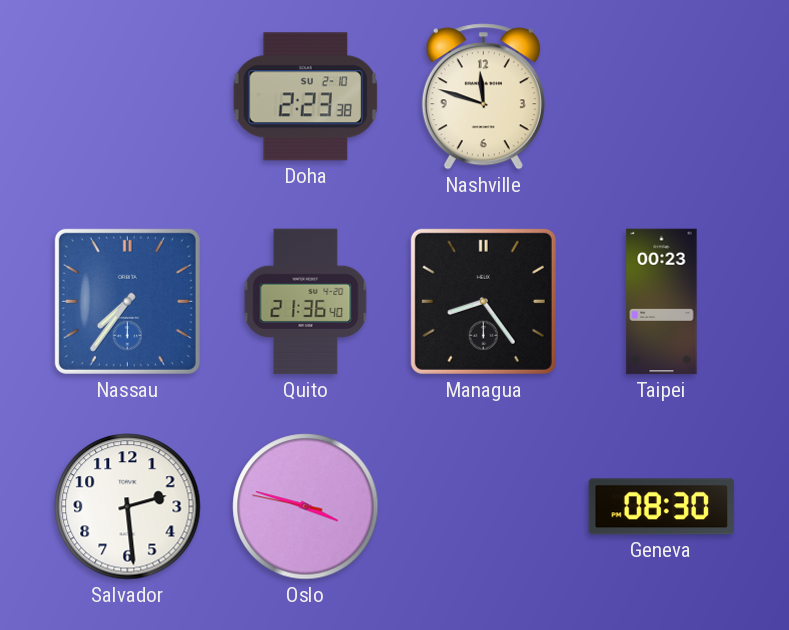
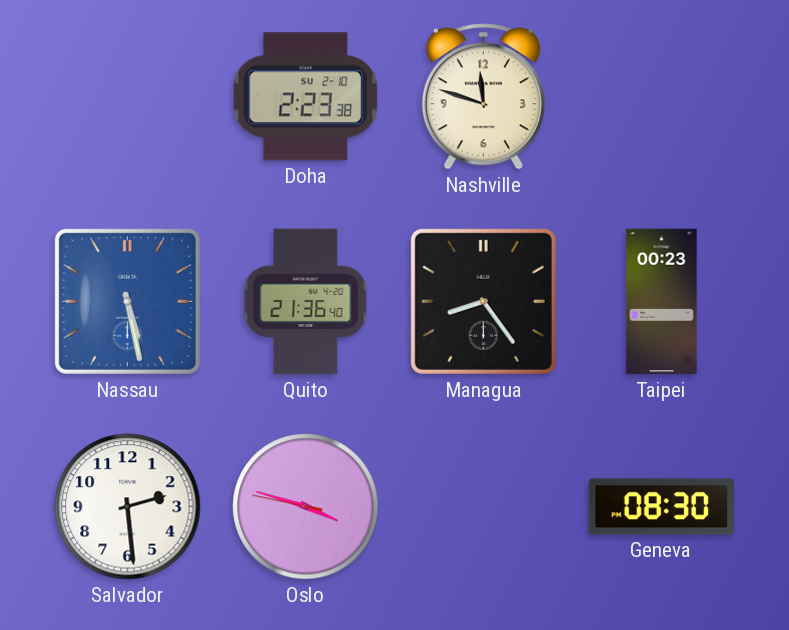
Nassau: 7:36 -> 5:28
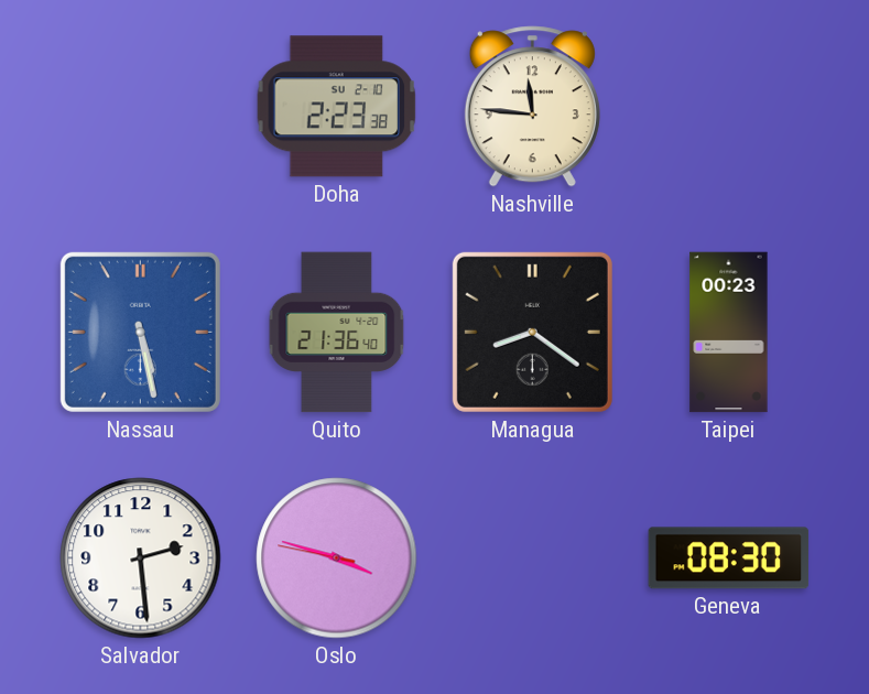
Nashville: 11:48 -> 11:46
Managua: 8:24 -> 8:21
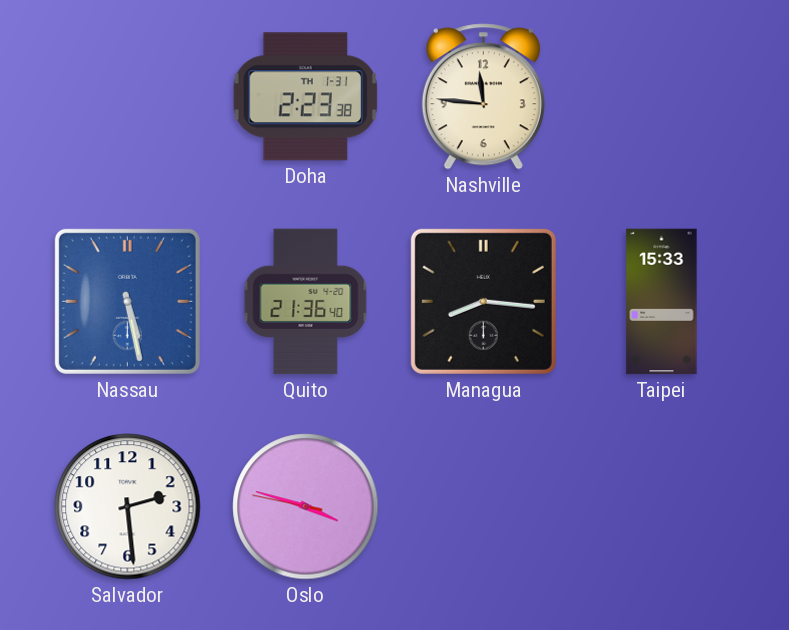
Doha date: SU 2-10 -> TH 1-31
Managua: 8:21 -> 8:16
Taipei: 00:23 -> 15:33
Geneva: 08:30 -> none
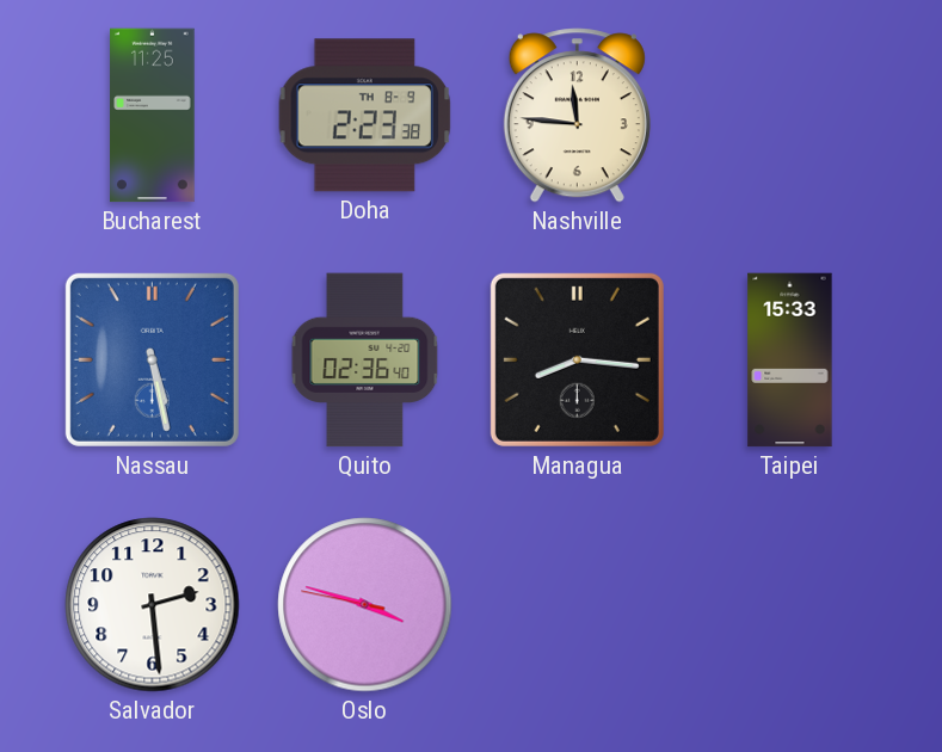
Bucharest: none -> 11:25
Doha date: TH 1-31 -> TH 8-9
Quito: 21:36 -> 02:36
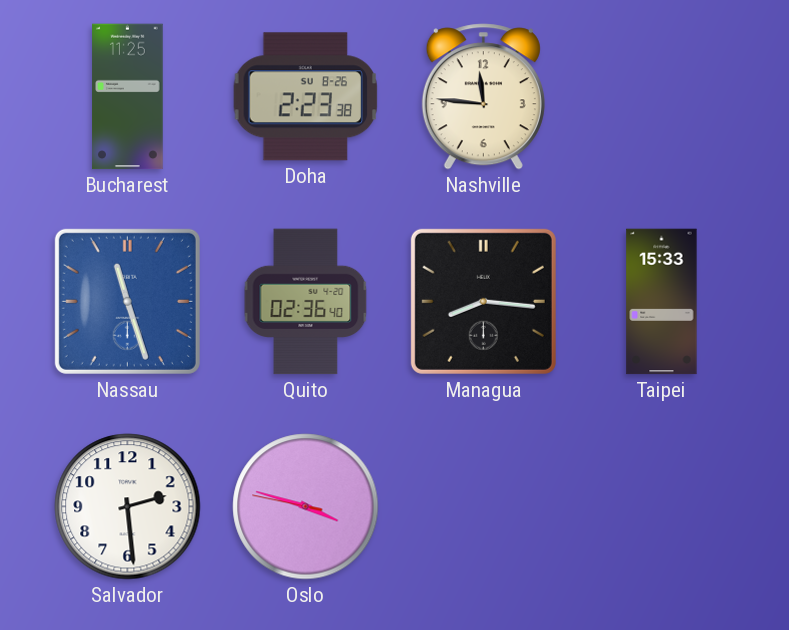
Doha date: TH 8-9 -> SU 8-26
Nassau: 5:28 -> 11:27
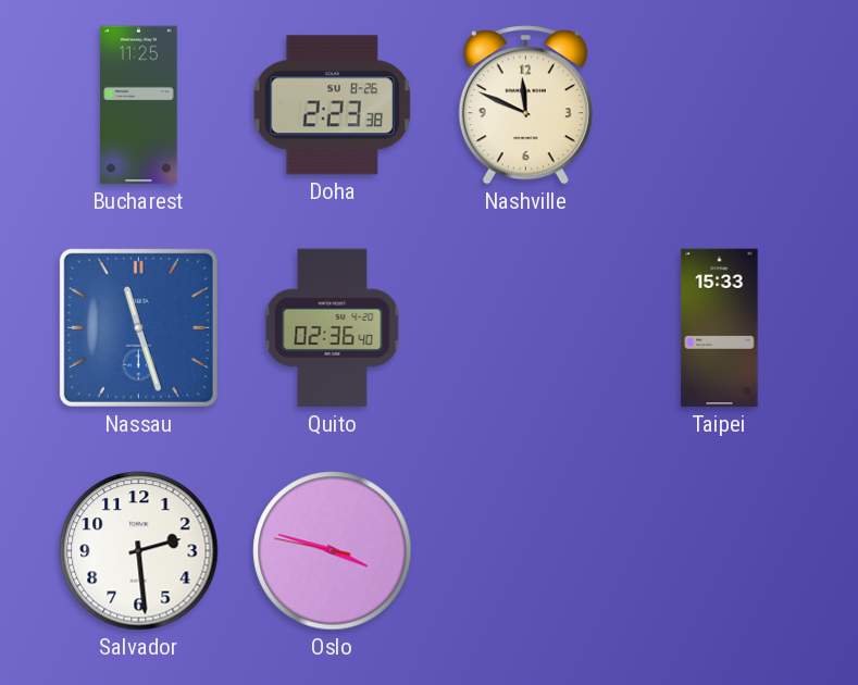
Nashville: 11:46 -> 11:49
Managua: 8:16 -> none
